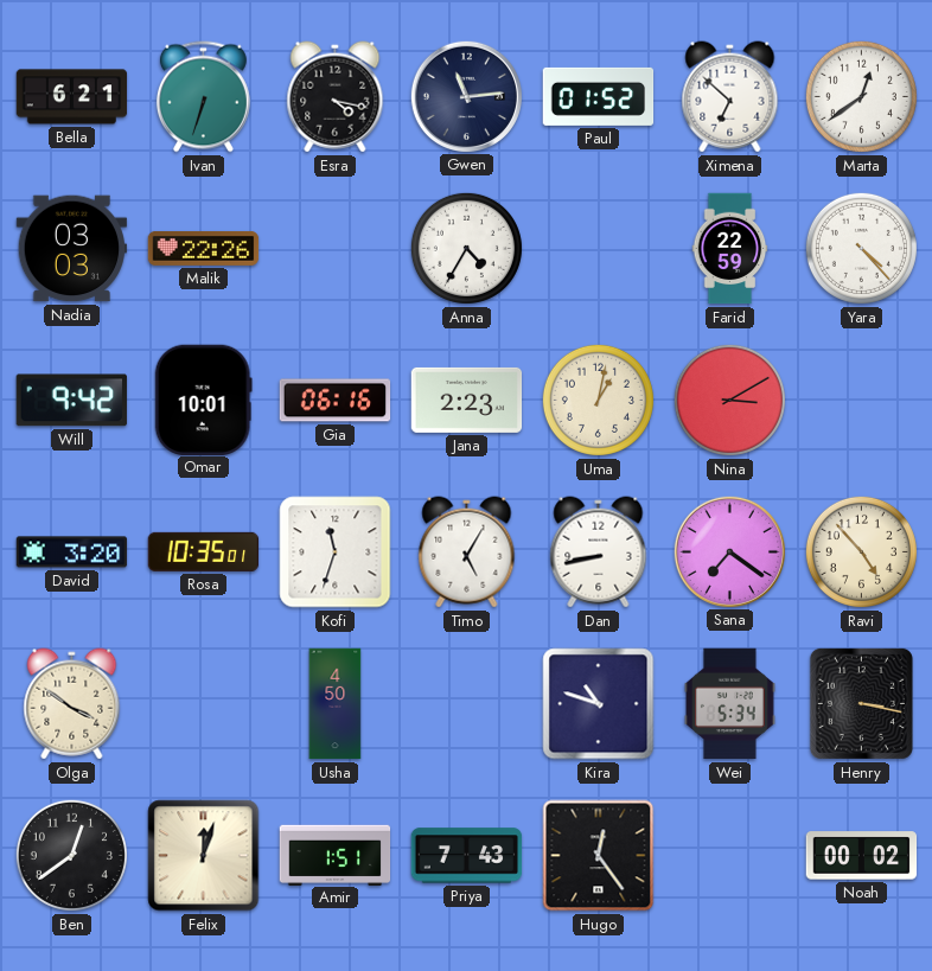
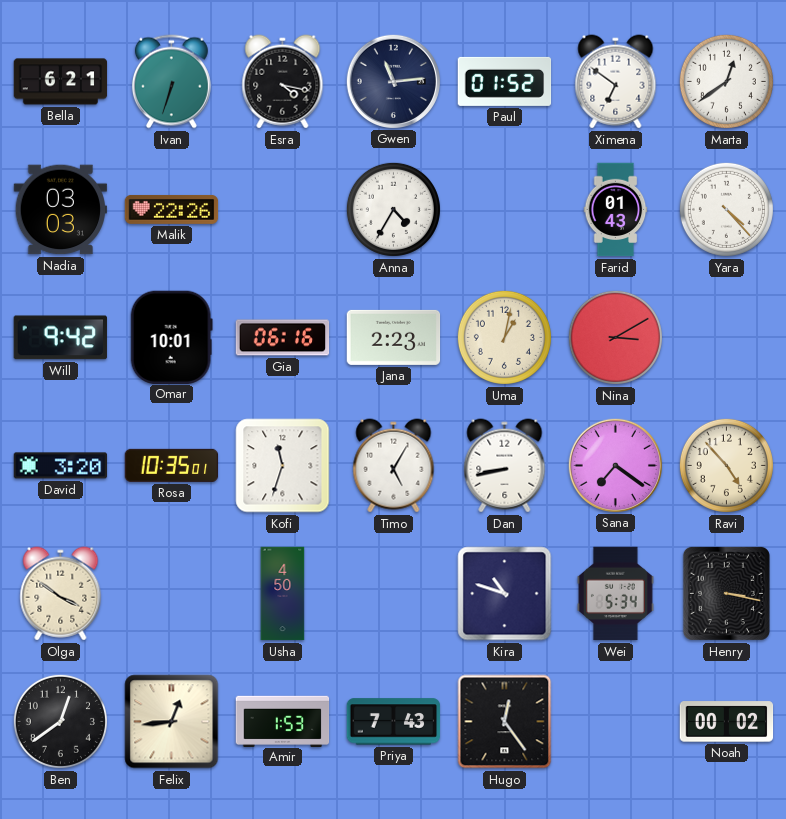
Ximena: 6:52 -> 6:51
Farid: 22:59 -> 01:43
Felix: 12:03 -> 12:44
Amir: 1:51 -> 1:53
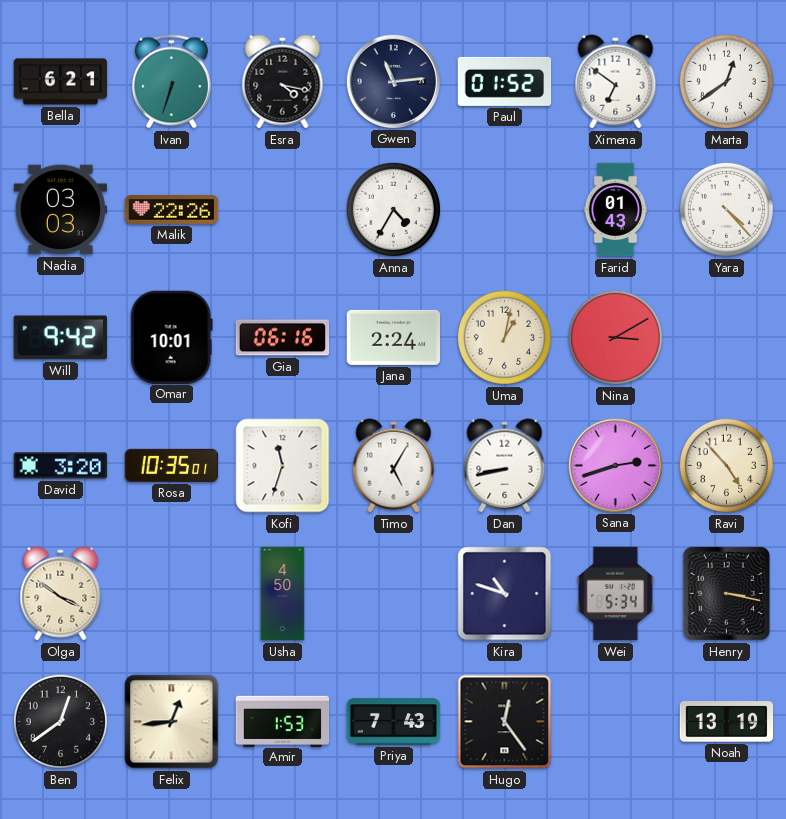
Jana: 2:23 -> 2:24
Sana: 7:21 -> 2:42
Noah: 00:02 -> 13:19
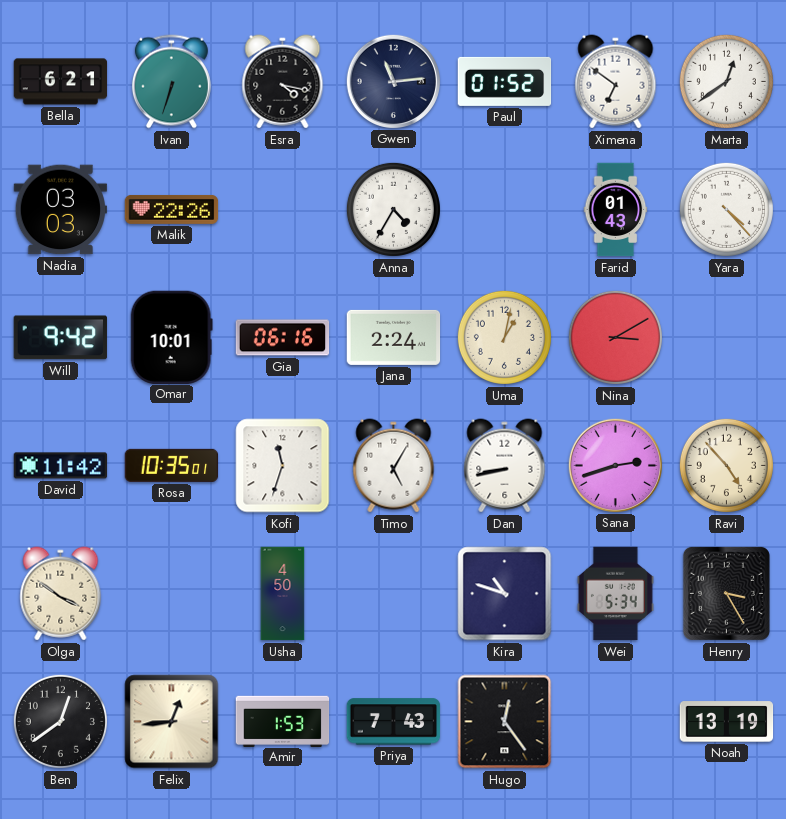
David: 3:20 -> 11:42
Henry: 3:17 -> 3:25
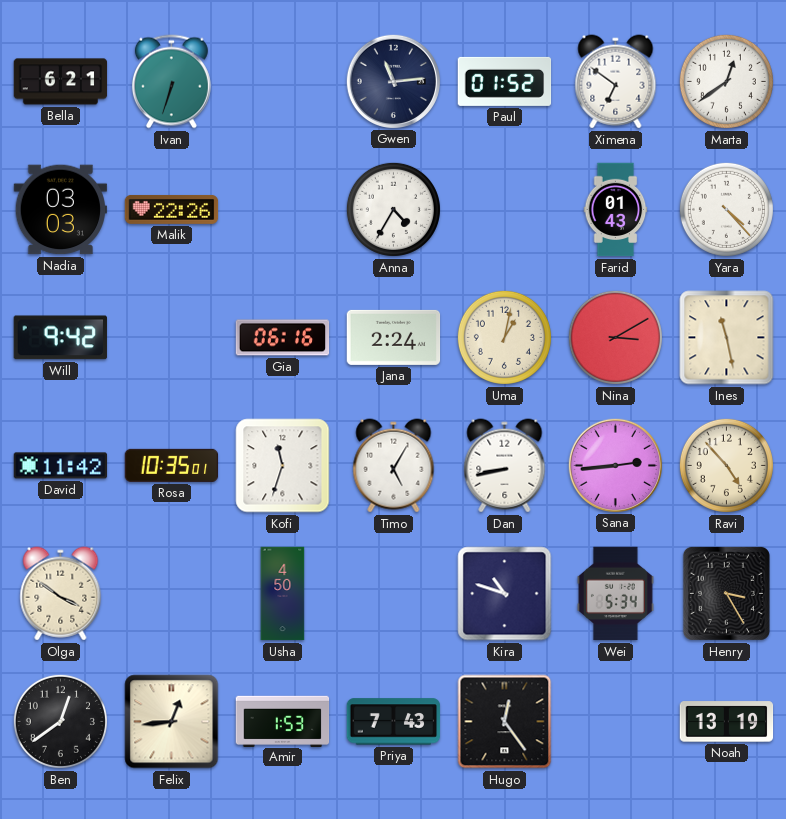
Esra: 4:17 -> none
Omar: 10:01 -> none
Ines: none -> 11:28
Sana: 2:42 -> 2:44
